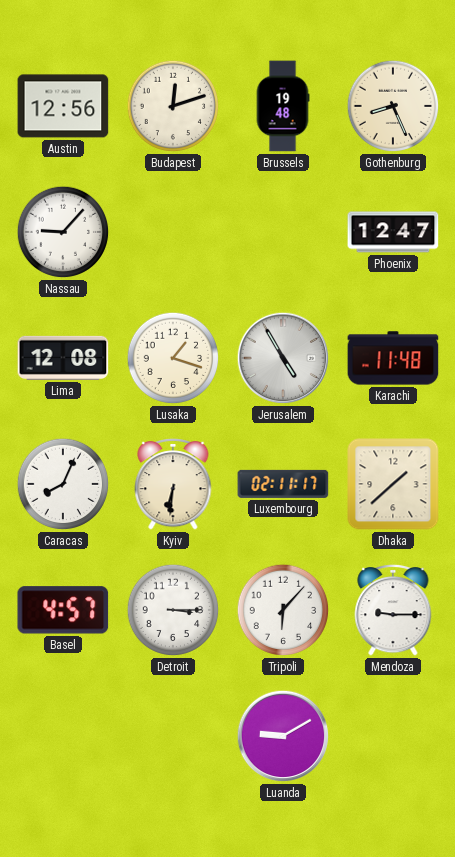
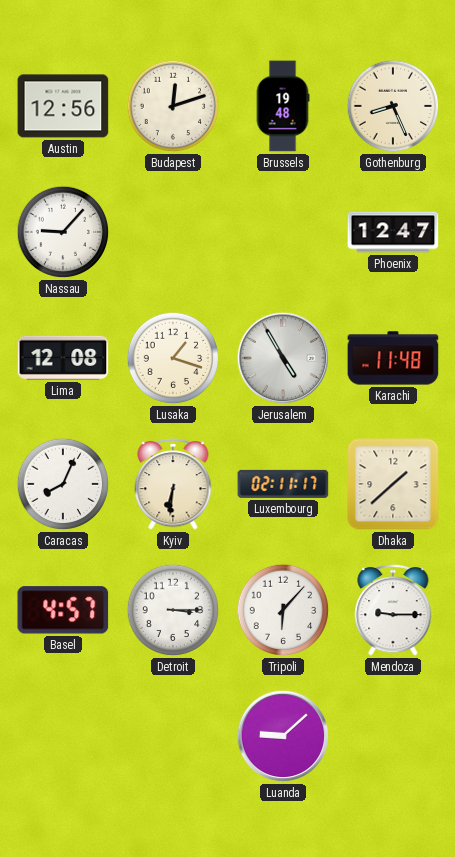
Luanda: 9:10 -> 9:08
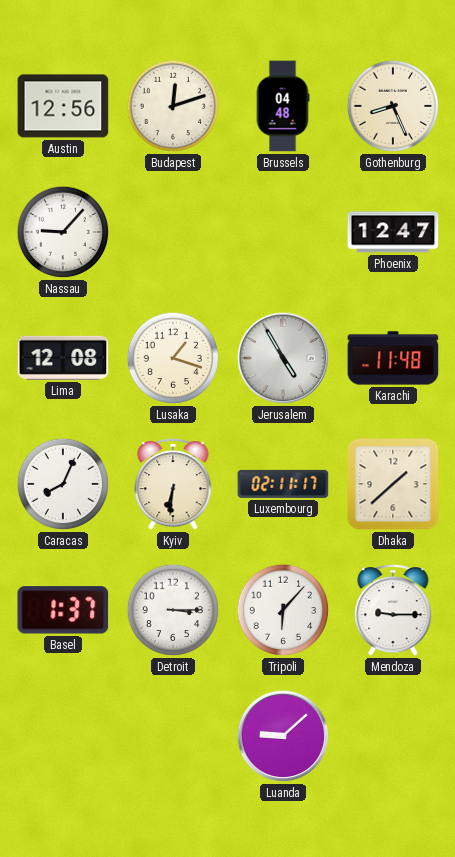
Brussels: 19:48 -> 04:48
Basel: 4:57 -> 1:37
